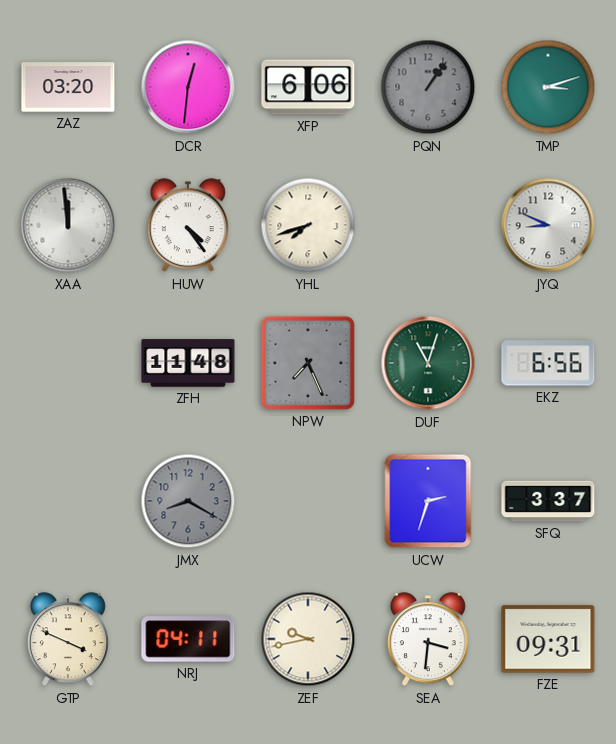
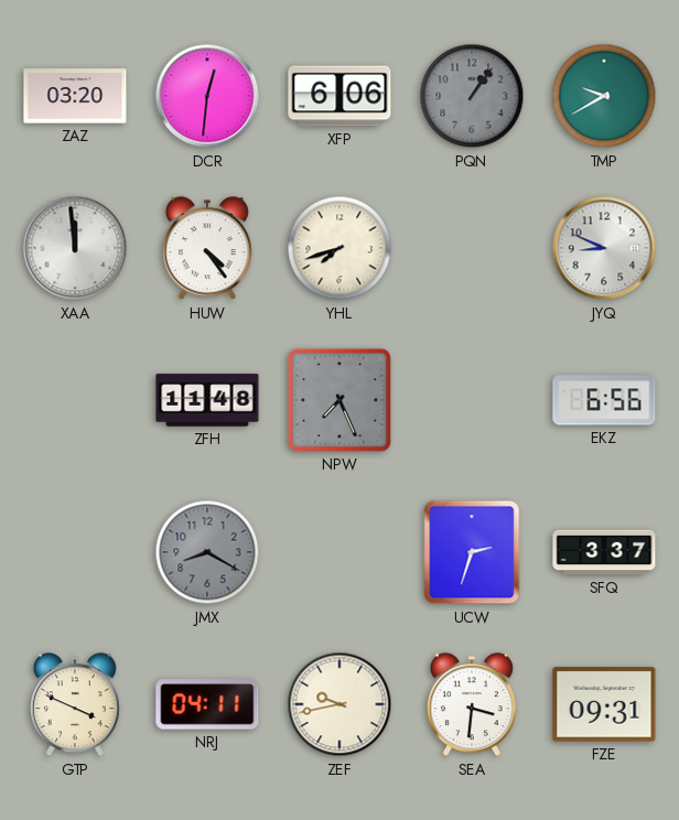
TMP: 3:12 -> 9:40
DUF: 11:03 -> none
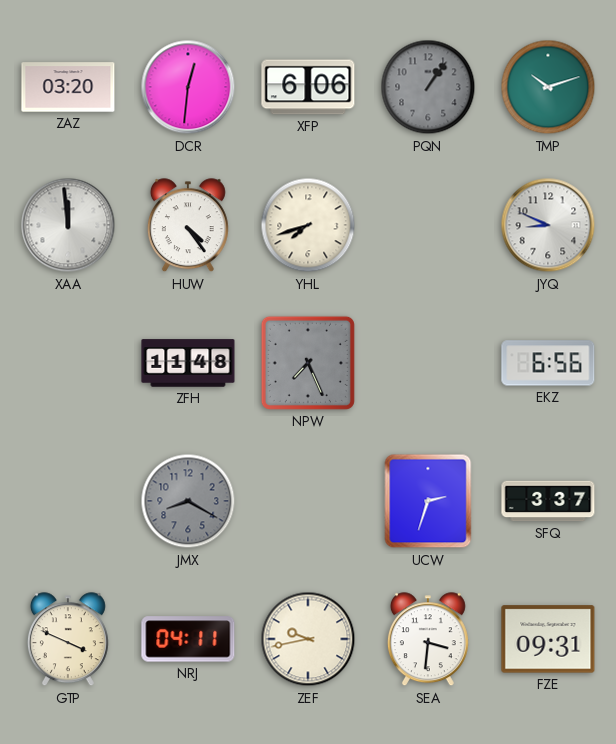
TMP: 9:40 -> 10:12
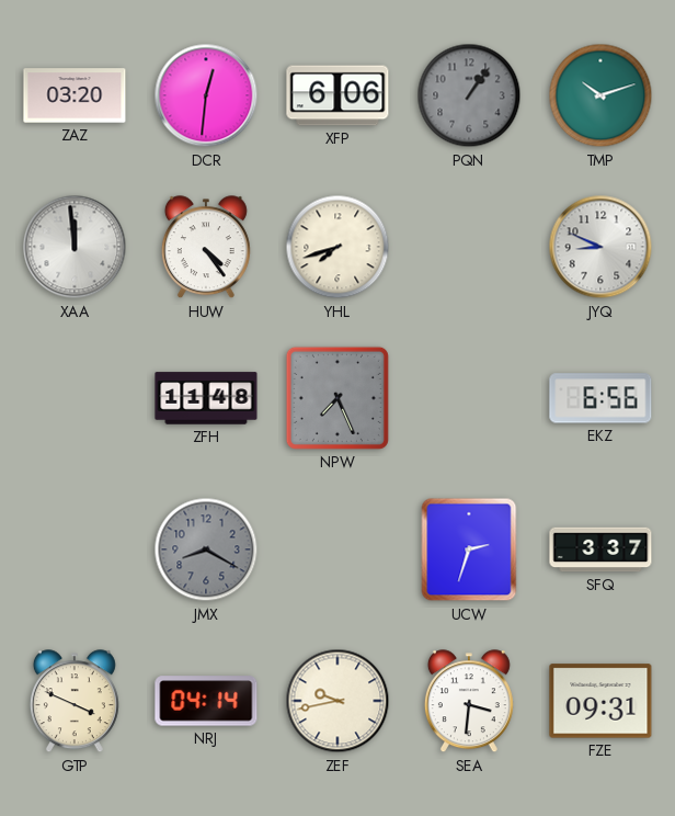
NRJ: 04:11 -> 04:14
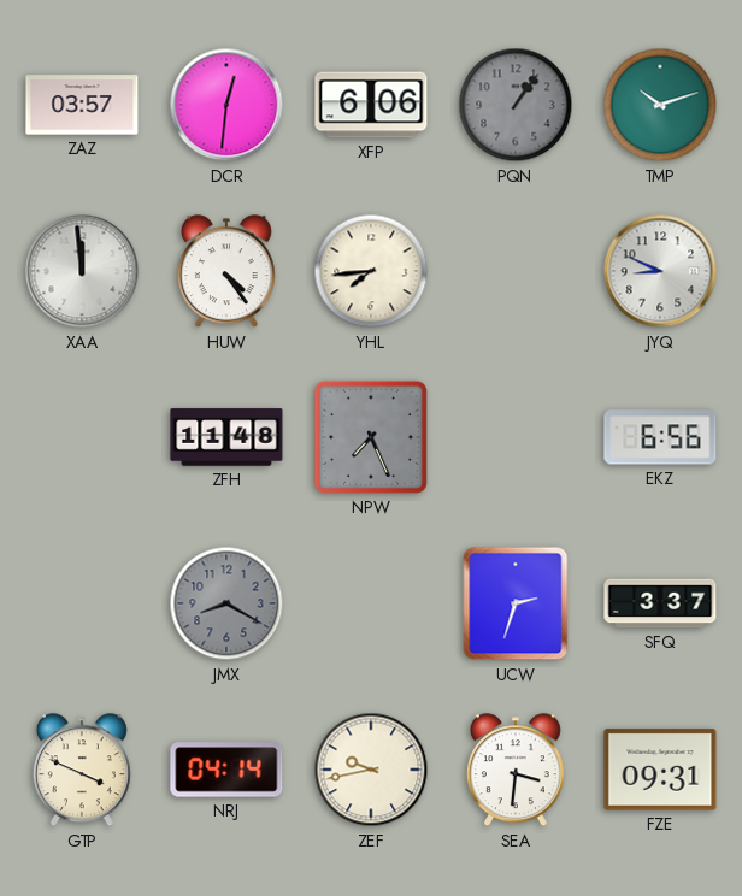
ZAZ: 03:20 -> 03:57
YHL: 7:42 -> 7:44
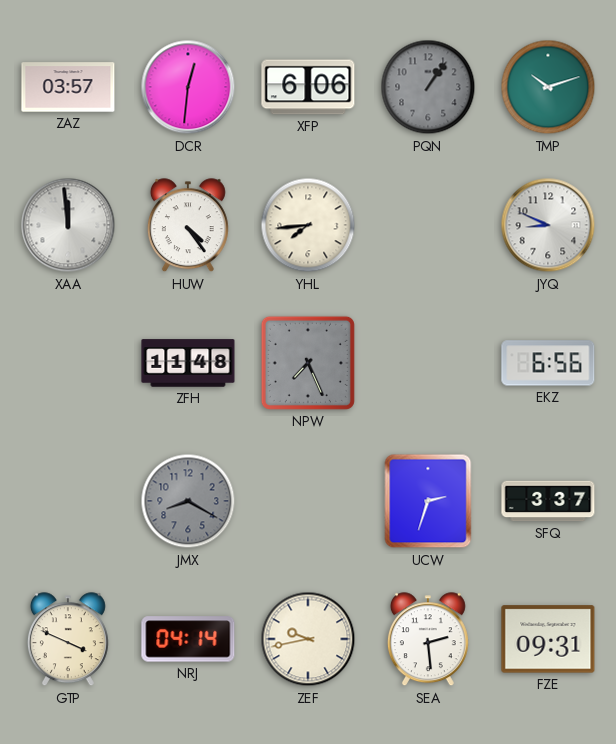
SEA: 3:31 -> 2:29
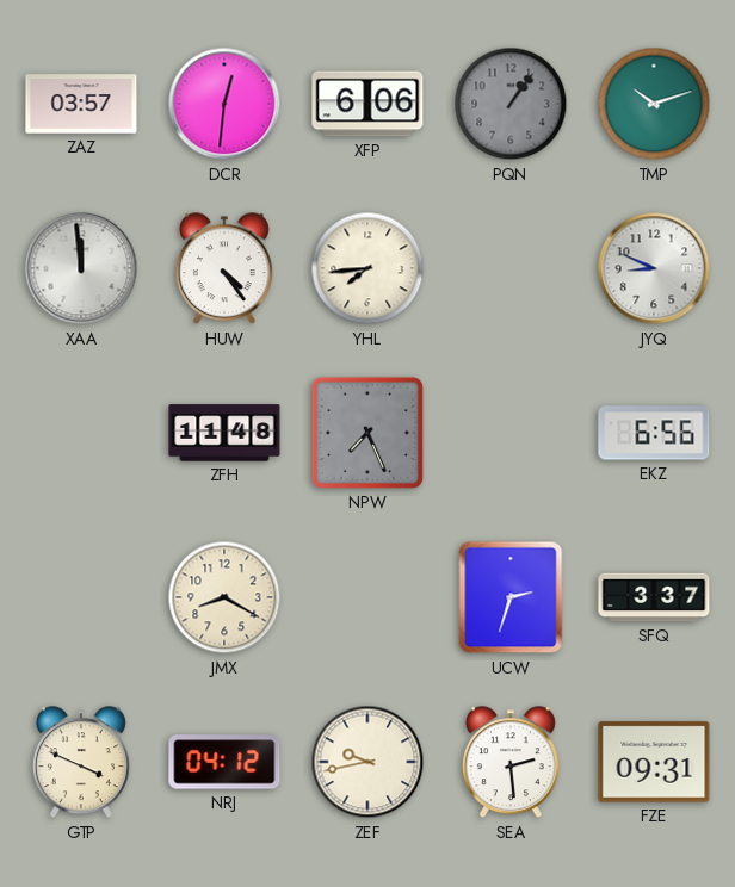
JMX dial: grey -> cream
NRJ: 04:14 -> 04:12
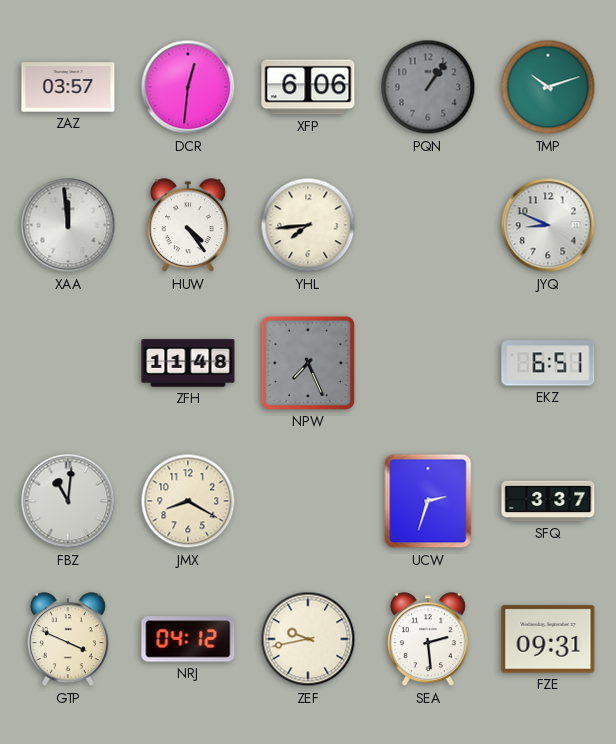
EKZ: 6:56 -> 6:51
FBZ: none -> 11:01
